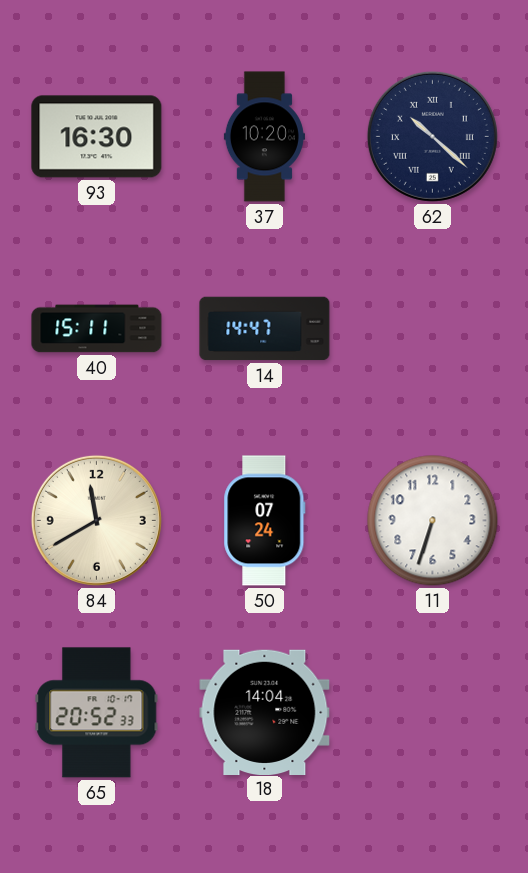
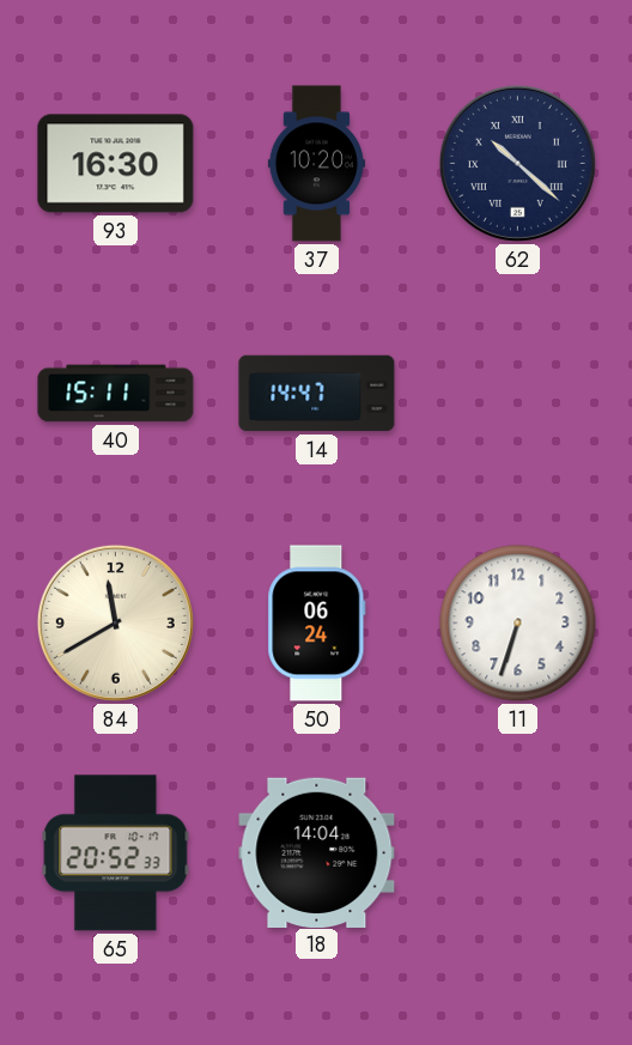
50: 07:24 -> 06:24
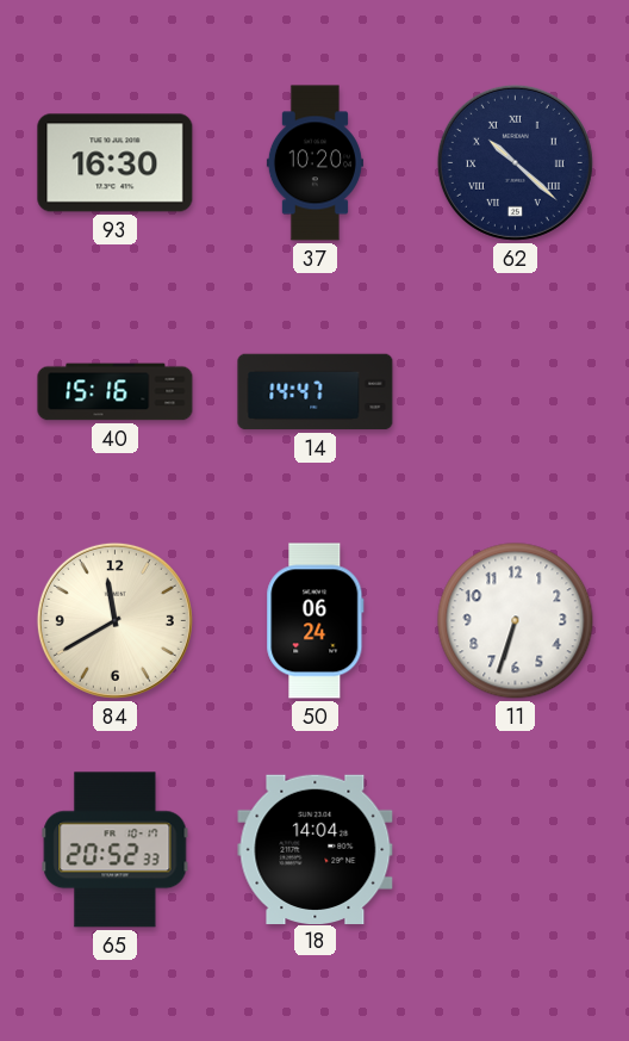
40: 15:11 -> 15:16
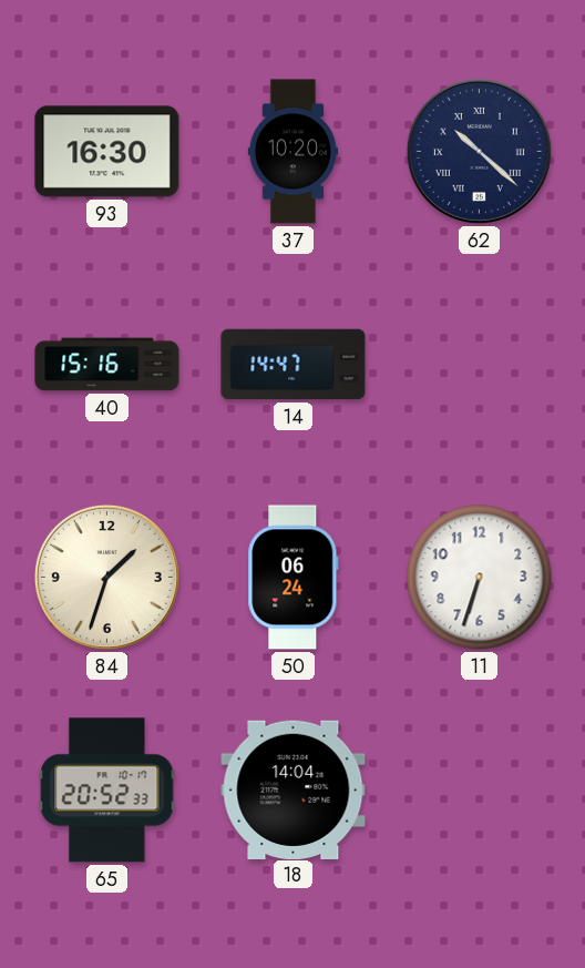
84: 11:40 -> 1:33
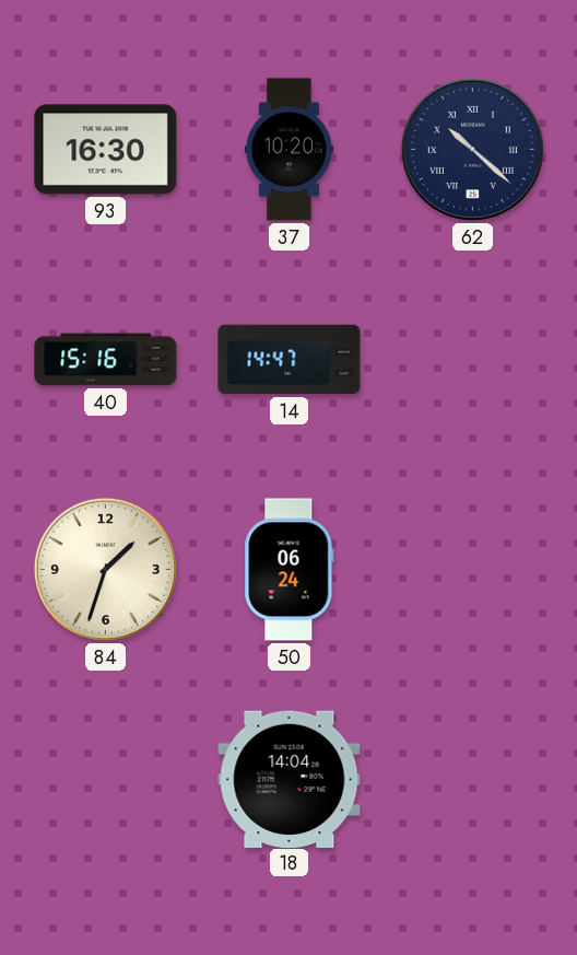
11: 6:33 -> none
65: 20:52 -> none
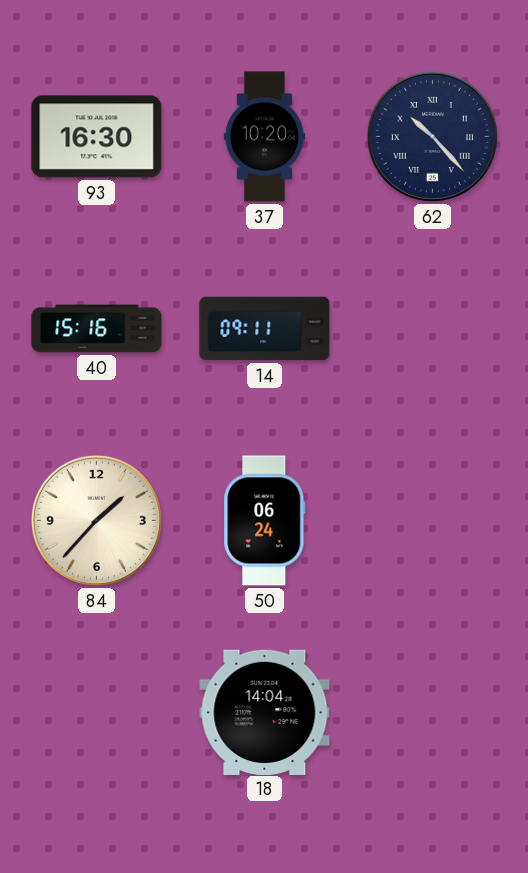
62: 10:22 -> 10:23
14: 14:47 -> 09:11
84: 1:33 -> 1:37
